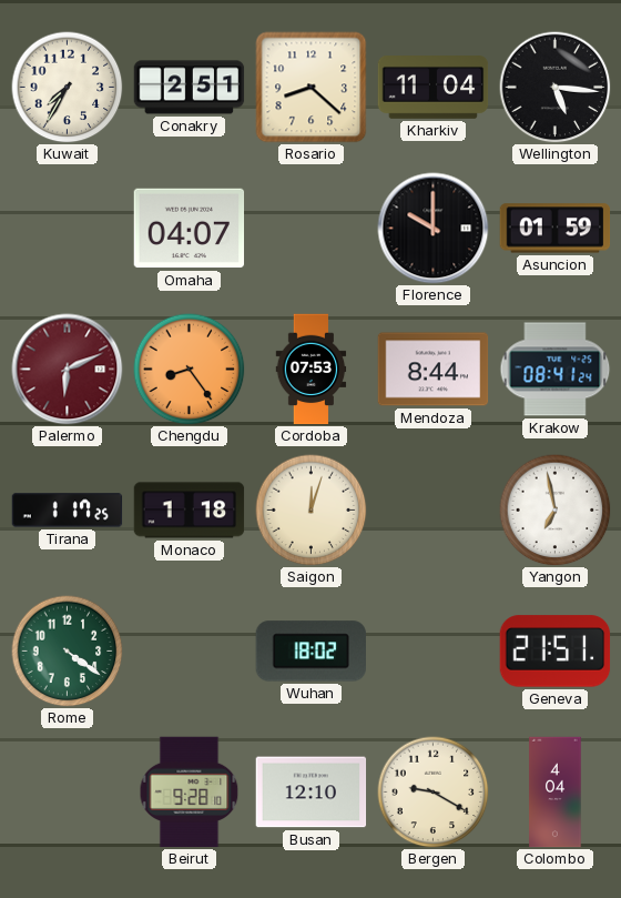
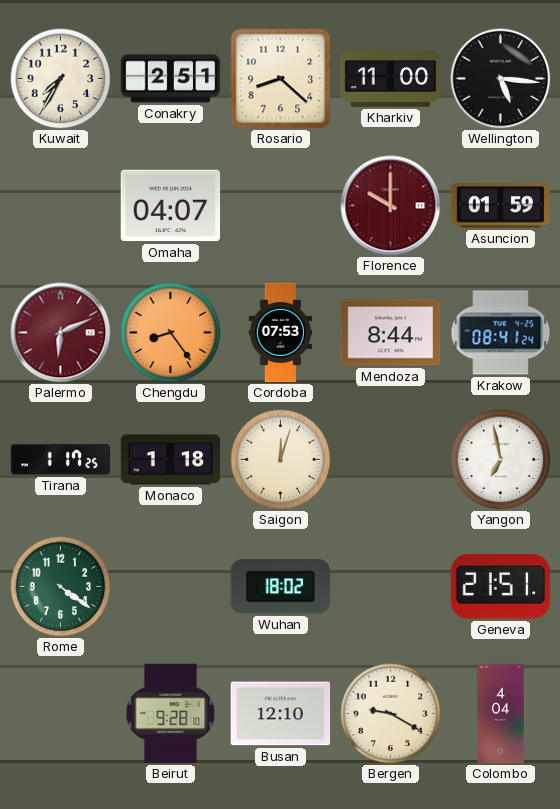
Kharkiv: 11:04 -> 11:00
Florence dial: black -> burgundy
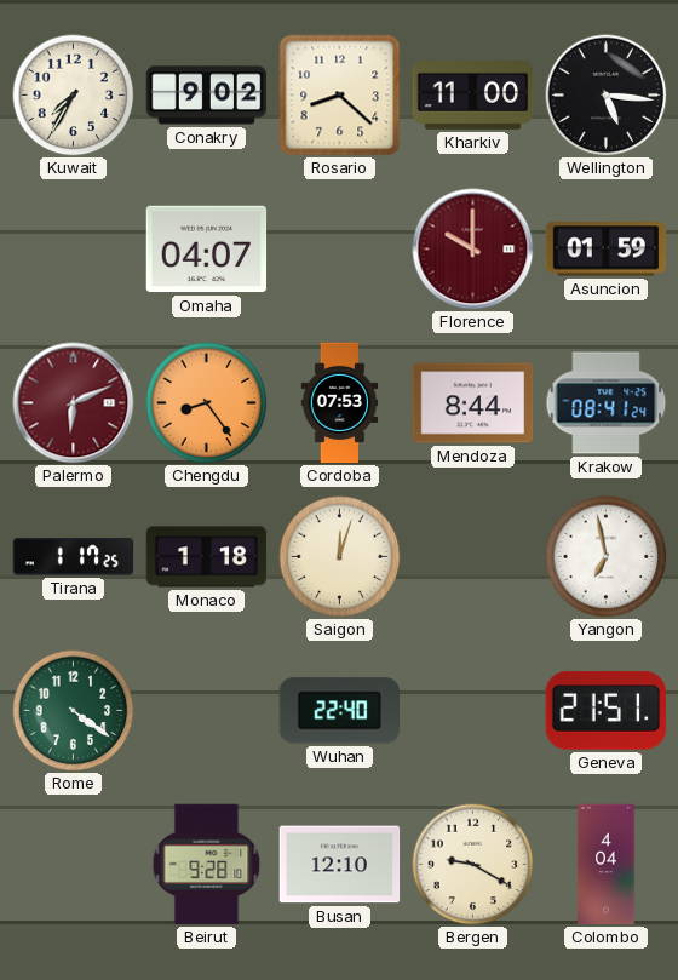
Conakry: 2:51 -> 9:02
Wuhan: 18:02 -> 22:40
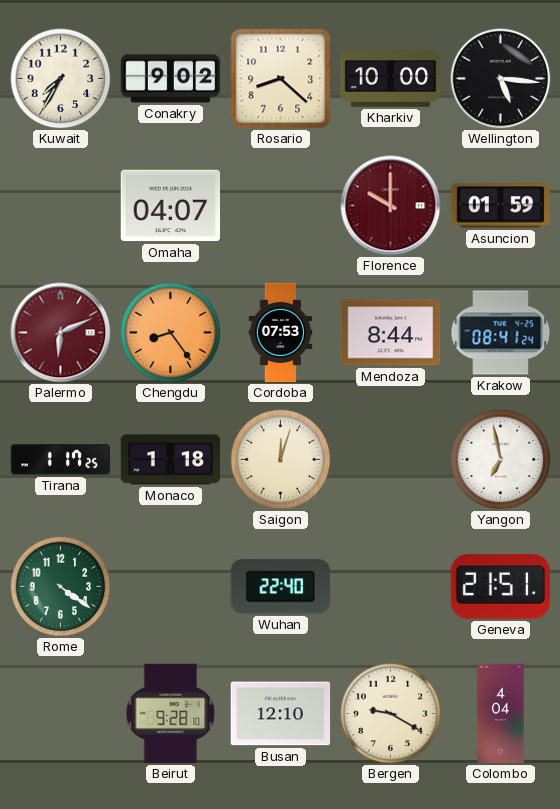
Kharkiv: 11:00 -> 10:00
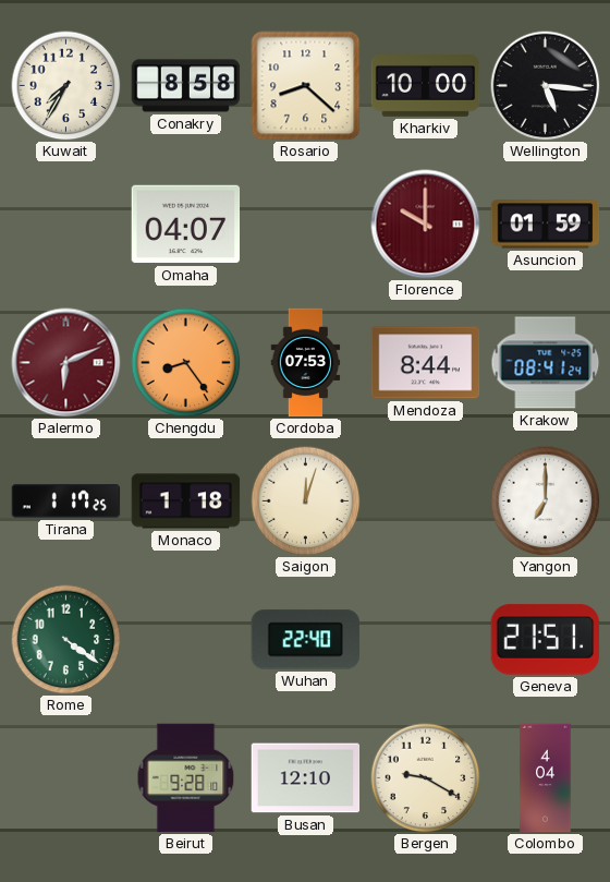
Conakry: 9:02 -> 8:58
Yangon: 6:58 -> 7:00
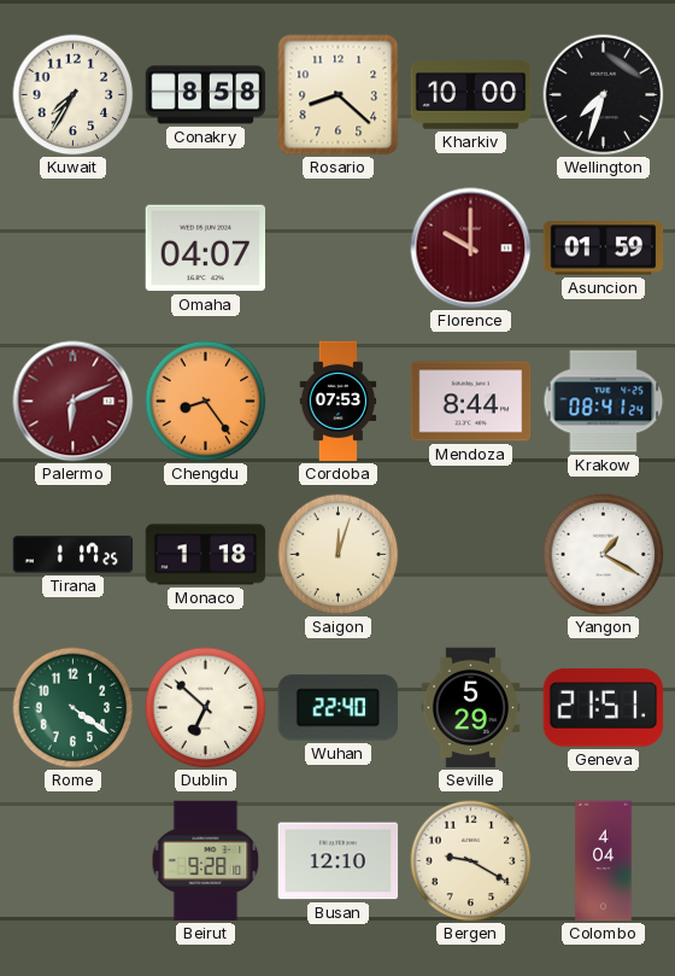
Wellington: 5:16 -> 7:33
Yangon: 7:00 -> 1:20
Dublin: none -> 6:52
Seville: none -> 5:29
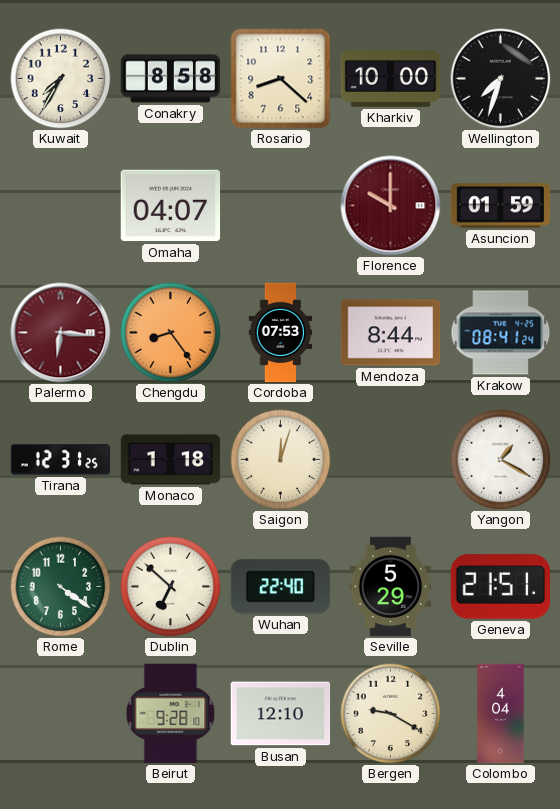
Palermo: 6:11 -> 6:16
Tirana: 1:17 -> 12:31
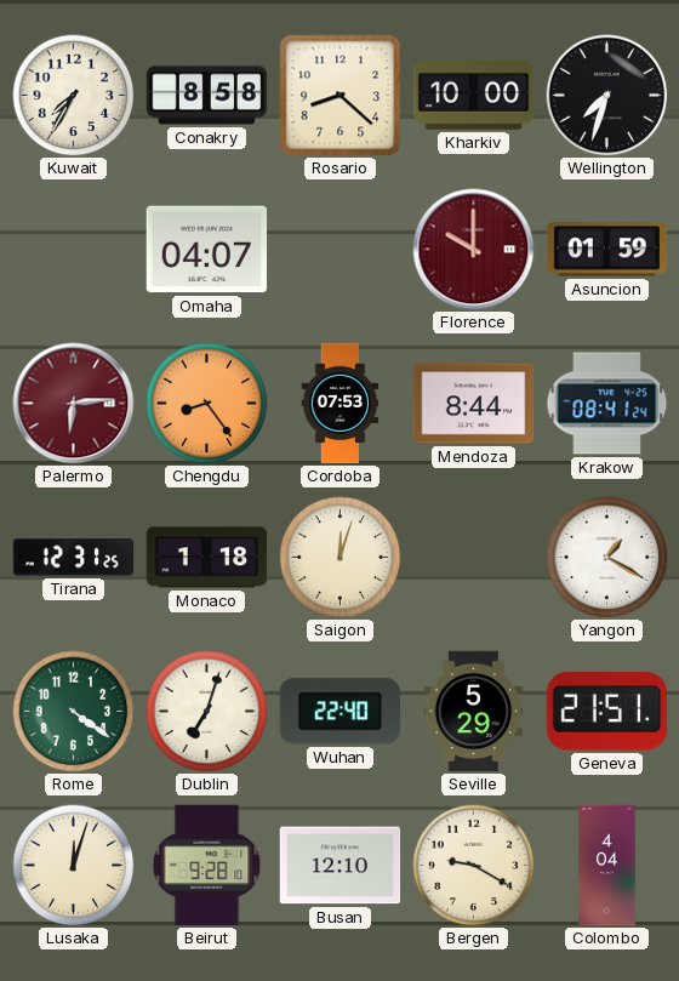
Palermo: 6:16 -> 6:14
Dublin: 6:52 -> 7:03
Lusaka: none -> 12:03
